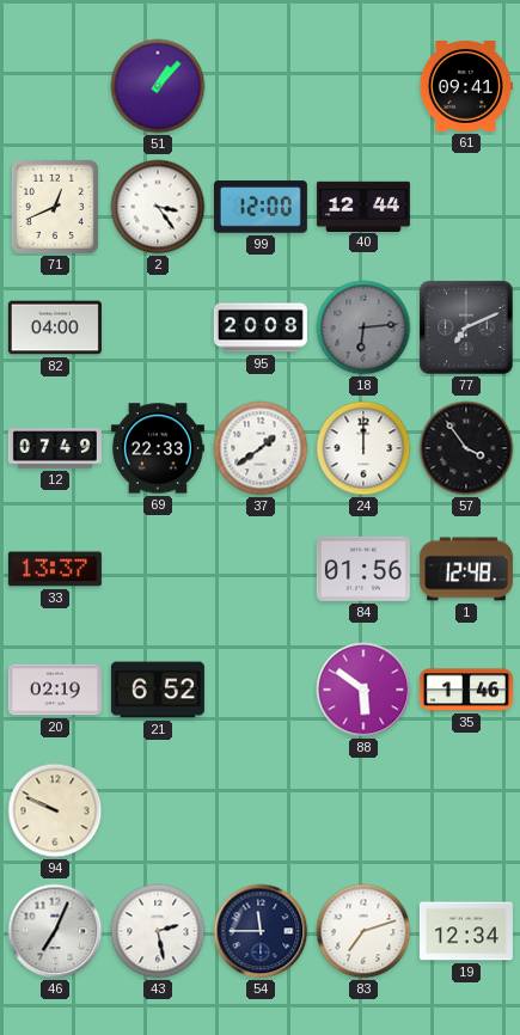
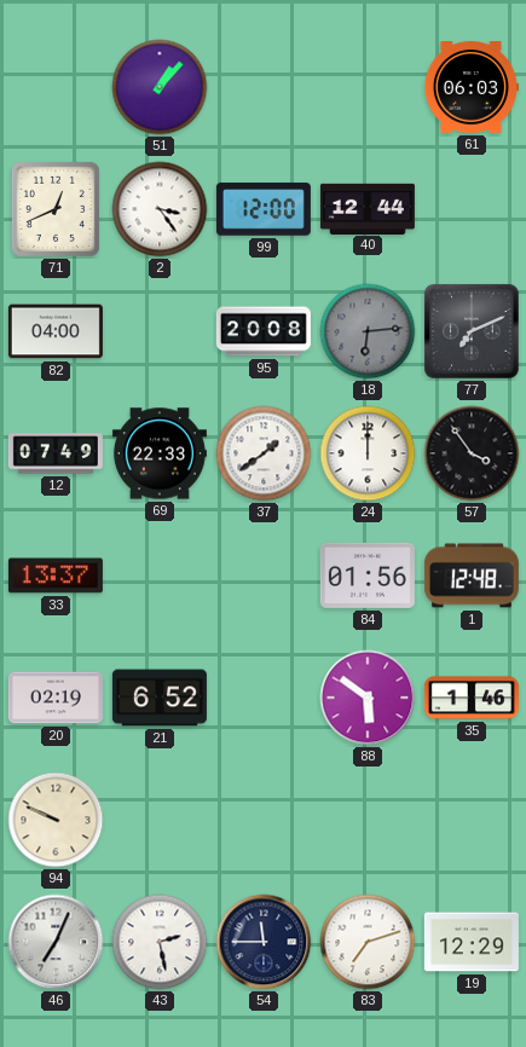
61: 09:41 -> 06:03
19: 12:34 -> 12:29
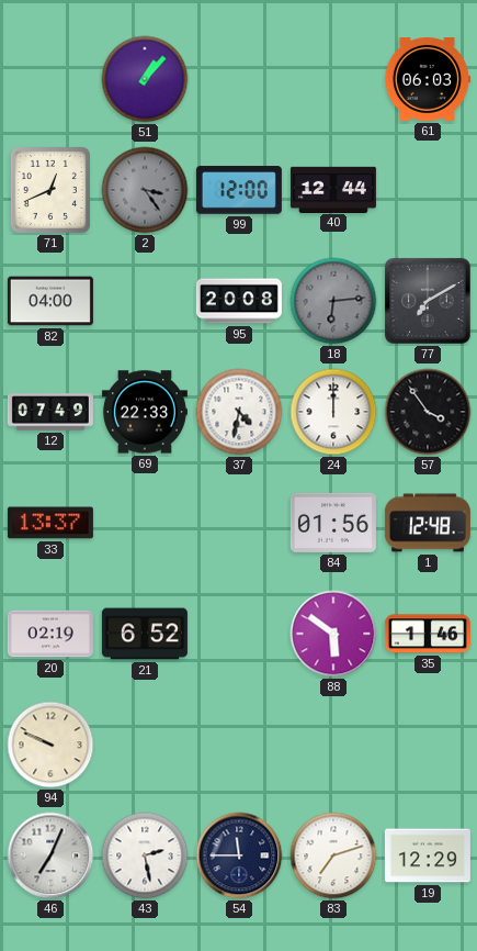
2 dial: white -> grey
77: 7:11 -> 7:10
37: 1:39 -> 4:32
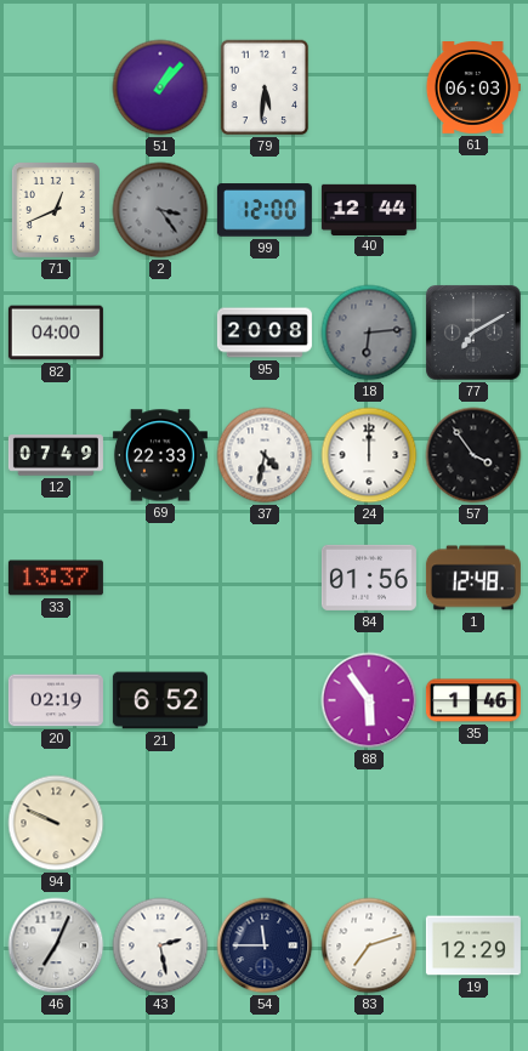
79: none -> 5:31
88: 5:51 -> 5:54
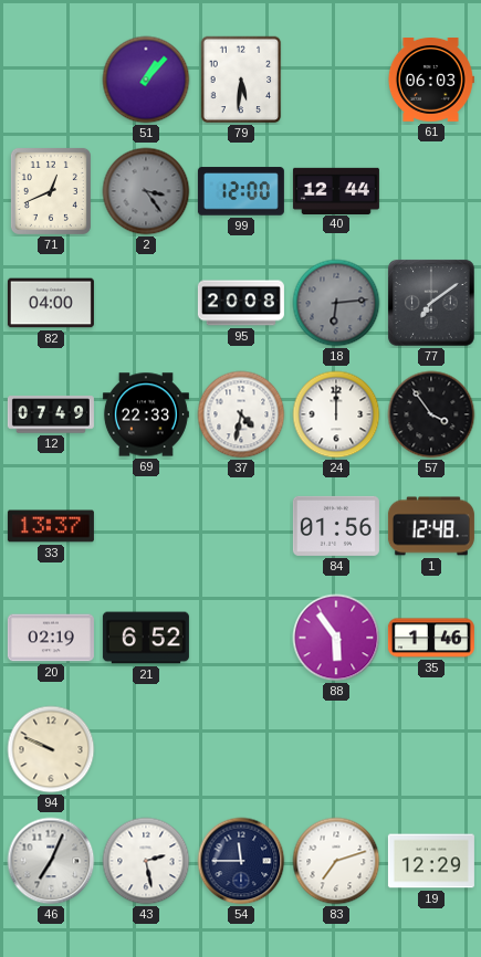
77: 7:10 -> 7:09
